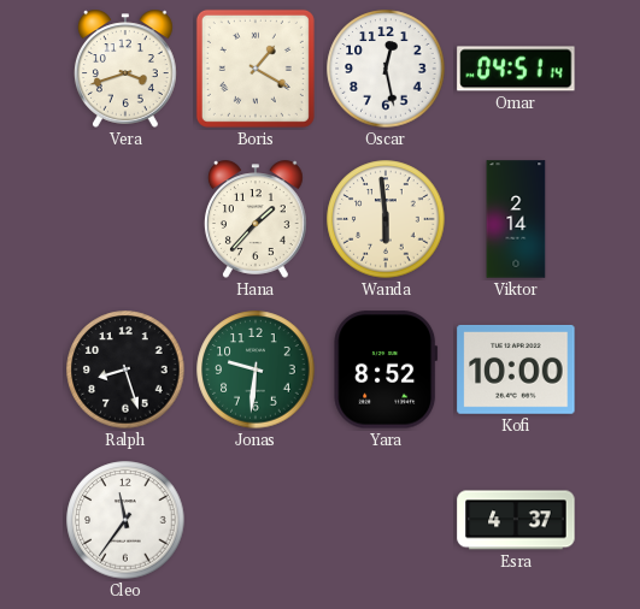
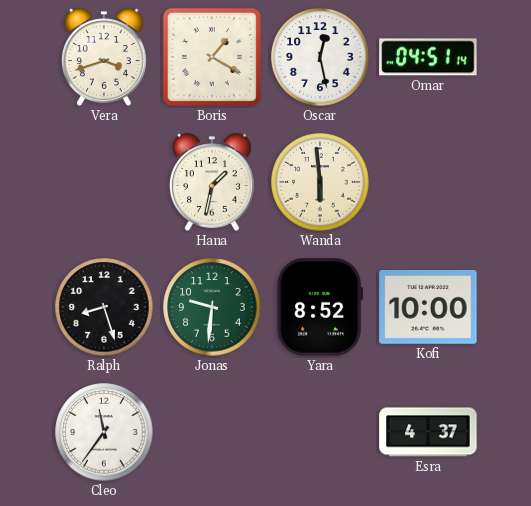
Hana: 1:37 -> 1:32
Viktor: 2:14 -> none
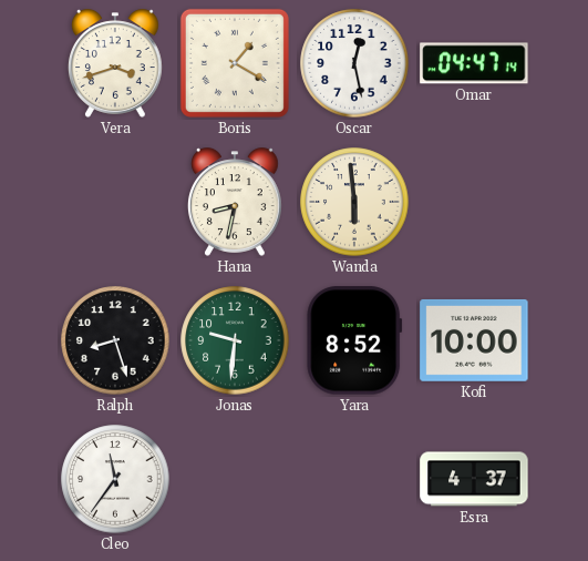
Omar: 04:51 -> 04:47
Hana: 1:32 -> 8:32
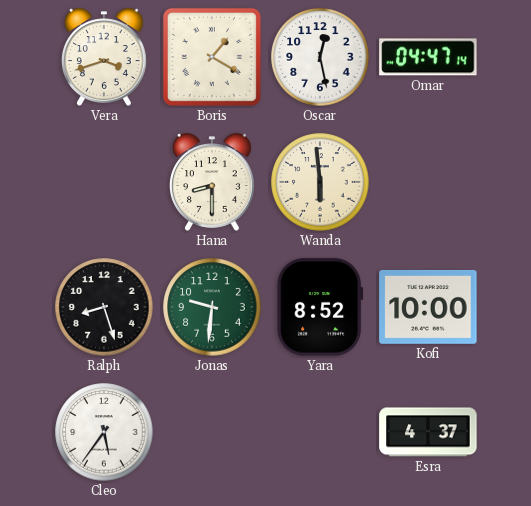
Hana: 8:32 -> 8:30
Cleo: 11:36 -> 5:36
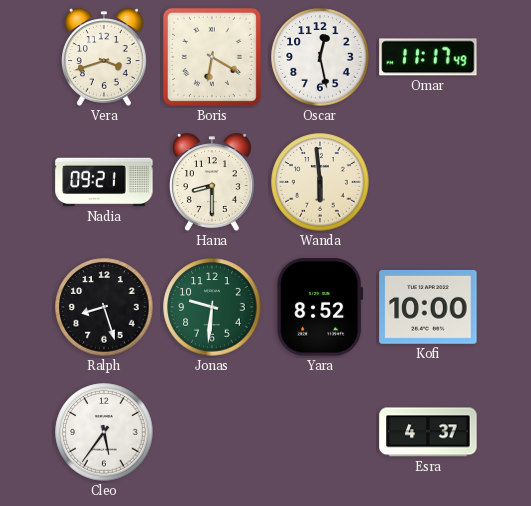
Boris: 1:20 -> 6:20
Omar: 04:47 -> 11:17
Nadia: none -> 09:21
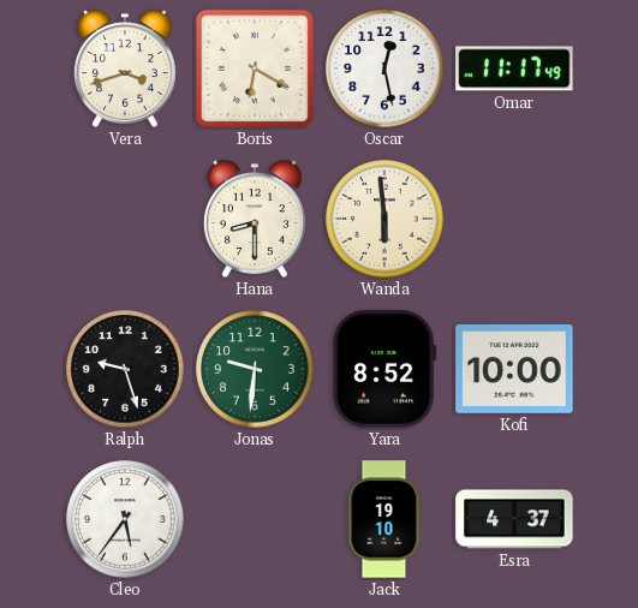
Nadia: 09:21 -> none
Ralph: 8:27 -> 9:27
Jack: none -> 19:10
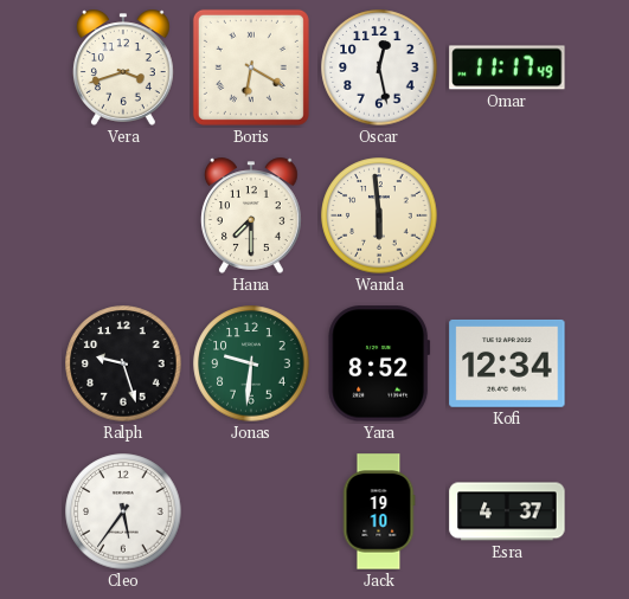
Hana: 8:30 -> 7:30
Kofi: 10:00 -> 12:34
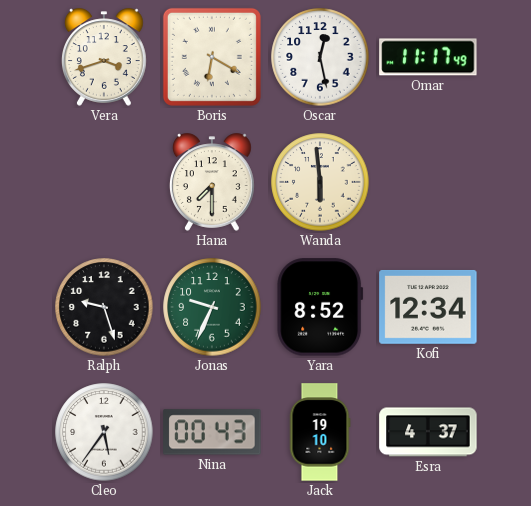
Jonas: 9:31 -> 9:34
Nina: none -> 00:43
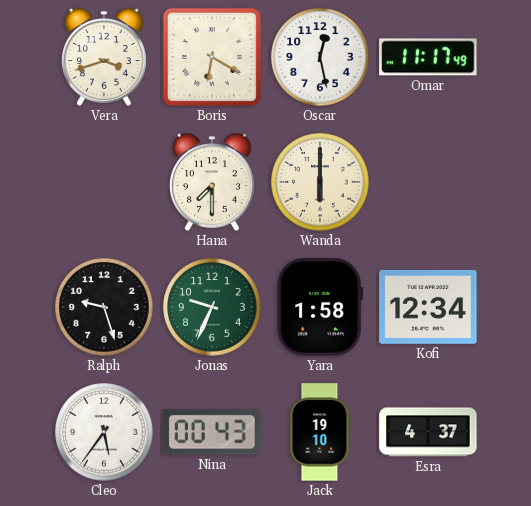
Wanda: 5:59 -> 6:00
Yara: 8:52 -> 1:58
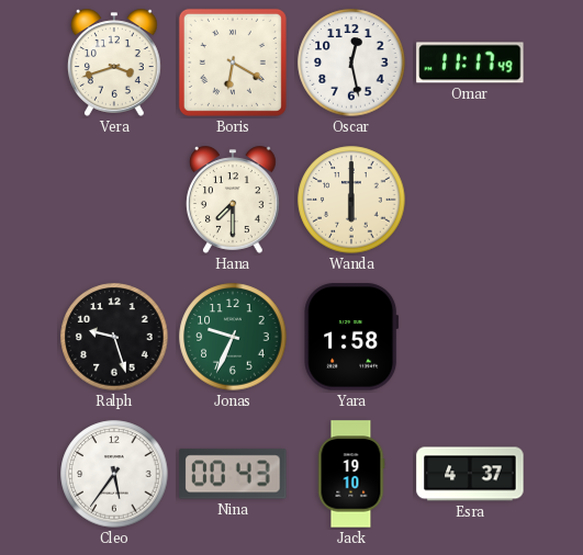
Kofi: 12:34 -> none
